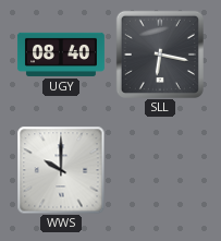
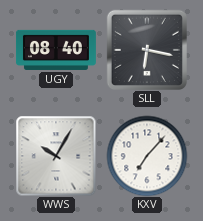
WWS: 10:00 -> 10:05
KXV: none -> 7:07
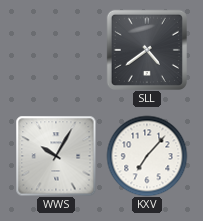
UGY: 08:40 -> none
SLL: 6:17 -> 4:39
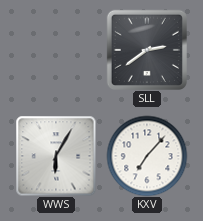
SLL: 4:39 -> 2:39
WWS: 10:05 -> 6:05
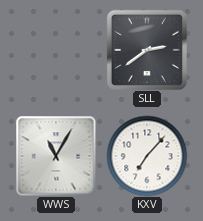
WWS: 6:05 -> 11:05
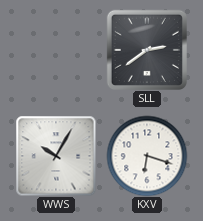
WWS: 11:05 -> 10:05
KXV: 7:07 -> 6:18
